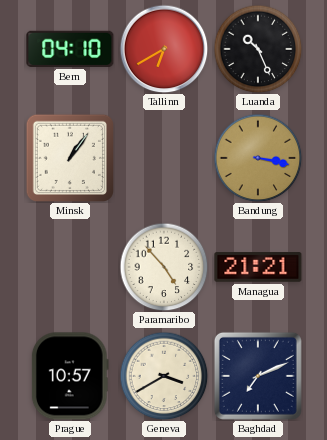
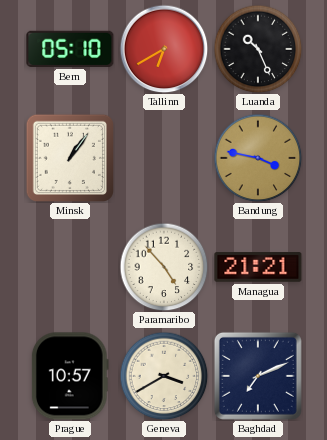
Bern: 04:10 -> 05:10
Bandung: 3:17 -> 3:47
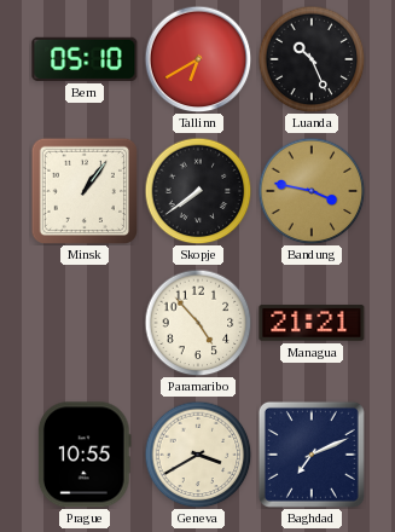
Skopje: none -> 7:39
Prague: 10:57 -> 10:55
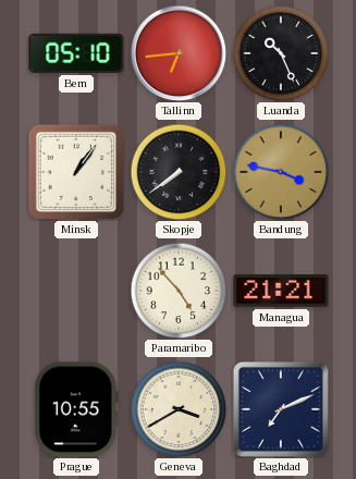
Tallinn: 6:40 -> 6:44
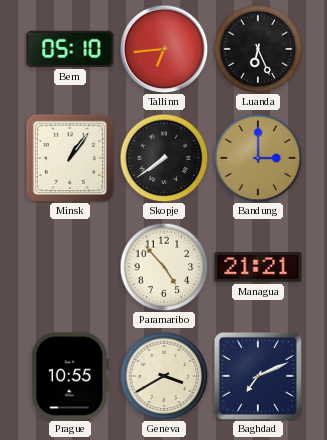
Luanda: 10:26 -> 6:26
Bandung: 3:47 -> 3:00
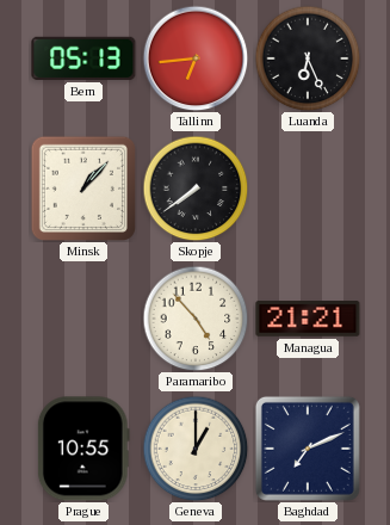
Bern: 05:10 -> 05:13
Minsk: 1:06 -> 1:07
Bandung: 3:00 -> none
Geneva: 3:40 -> 1:00
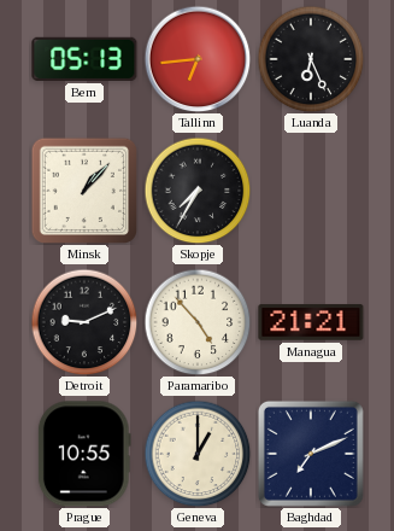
Skopje: 7:39 -> 7:35
Detroit: none -> 9:11
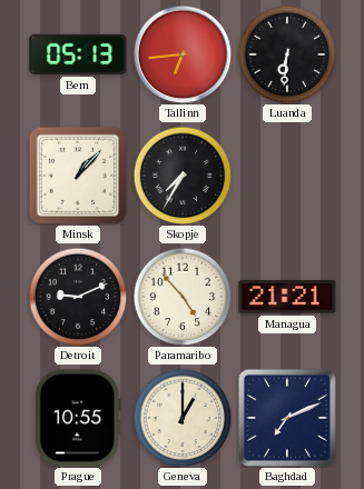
Luanda: 6:26 -> 6:31
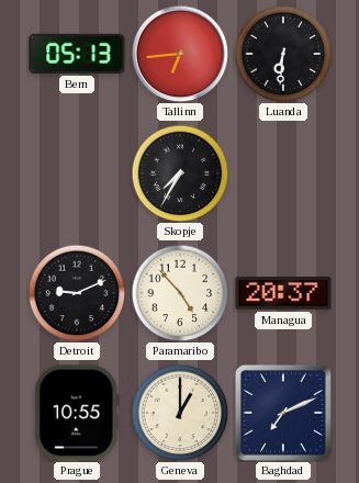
Minsk: 1:07 -> none
Managua: 21:21 -> 20:37
